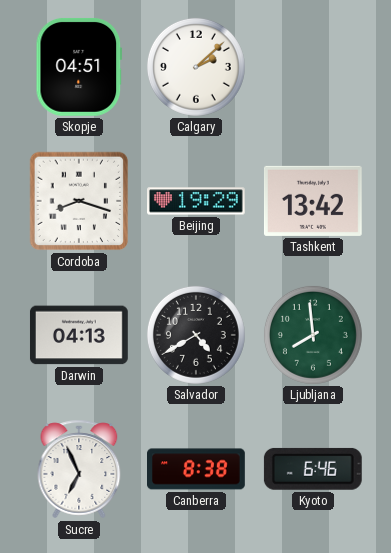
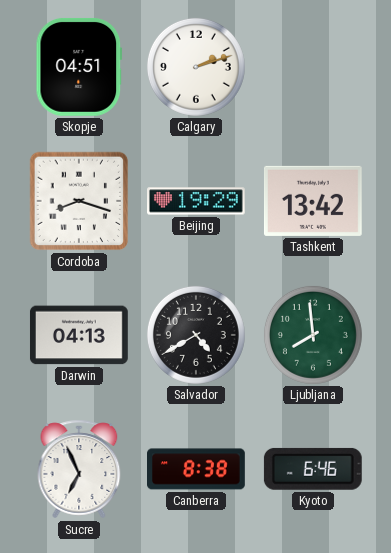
Calgary: 2:08 -> 2:12
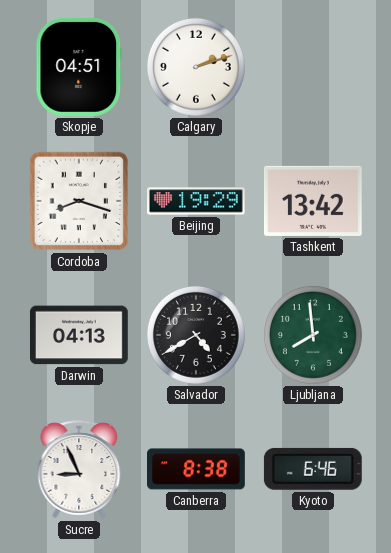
Sucre: 6:56 -> 8:56
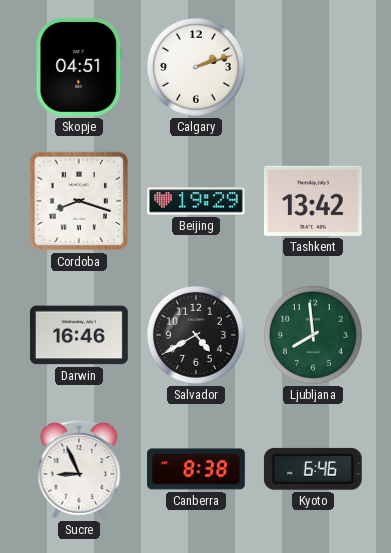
Darwin: 04:13 -> 16:46
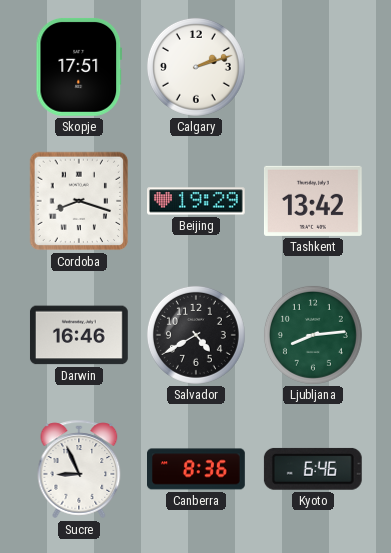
Skopje: 04:51 -> 17:51
Ljubljana: 7:59 -> 8:14
Canberra: 8:38 -> 8:36
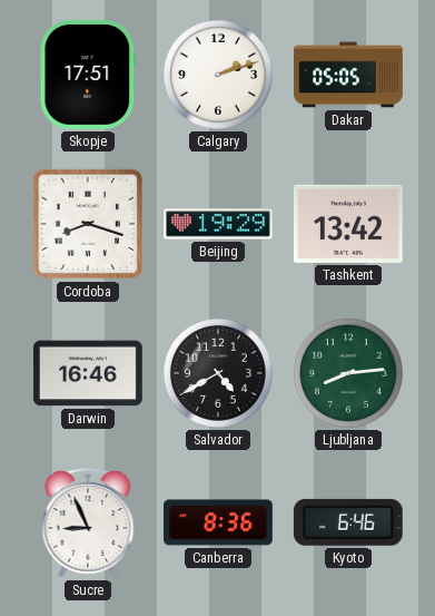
Dakar: none -> 05:05
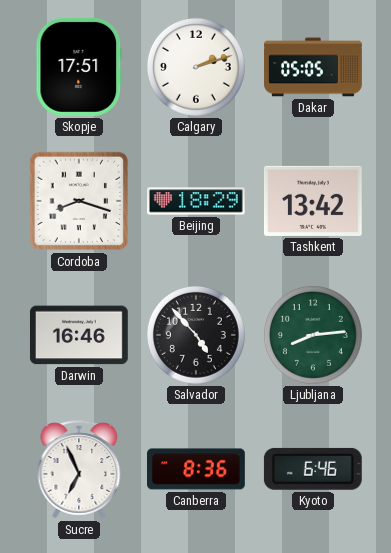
Beijing: 19:29 -> 18:29
Salvador: 4:40 -> 4:53
Sucre: 8:56 -> 6:56
